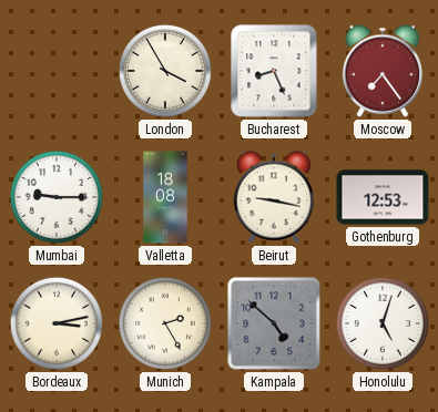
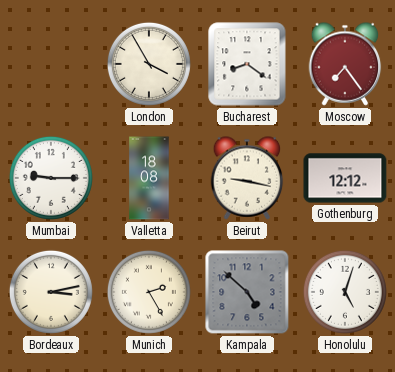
Bucharest: 8:26 -> 8:21
Gothenburg: 12:53 -> 12:12
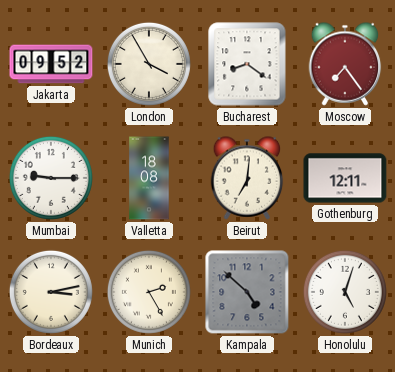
Jakarta: none -> 09:52
Beirut: 9:17 -> 7:01
Gothenburg: 12:12 -> 12:11
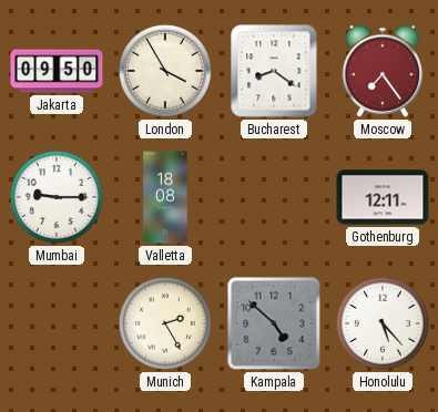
Jakarta: 09:52 -> 09:50
Beirut: 7:01 -> none
Bordeaux: 3:13 -> none
Honolulu: 5:03 -> 5:23
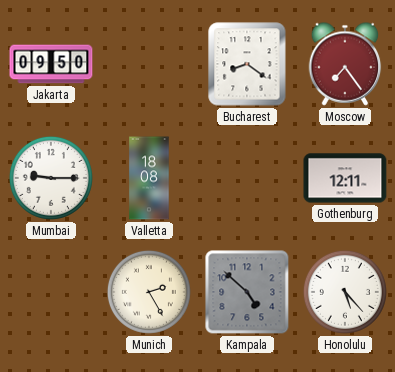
London: 3:55 -> none
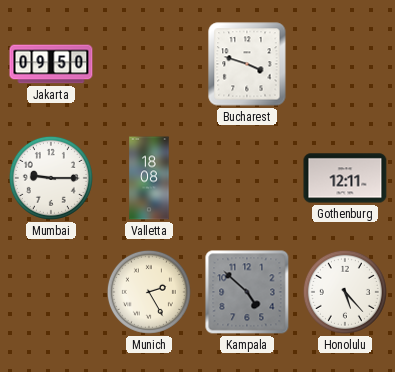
Bucharest: 8:21 -> 3:48
Moscow: 7:24 -> none
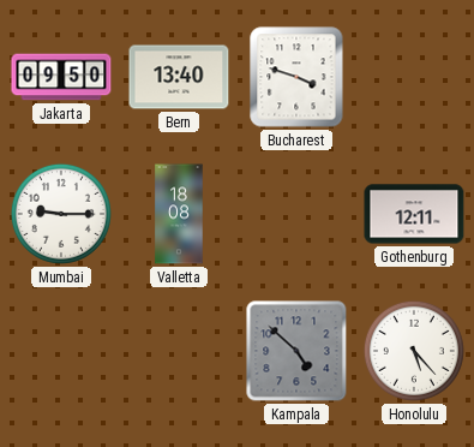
Bern: none -> 13:40
Munich: 2:25 -> none
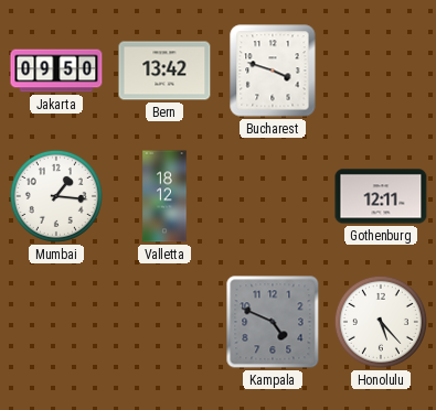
Bern: 13:40 -> 13:42
Mumbai: 9:15 -> 1:16
Valletta: 18:08 -> 18:12
Kampala: 4:52 -> 4:49
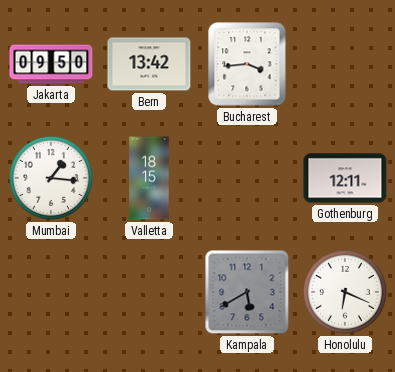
Bucharest: 3:48 -> 3:44
Valletta: 18:12 -> 18:15
Kampala: 4:49 -> 5:40
Honolulu: 5:23 -> 6:19
